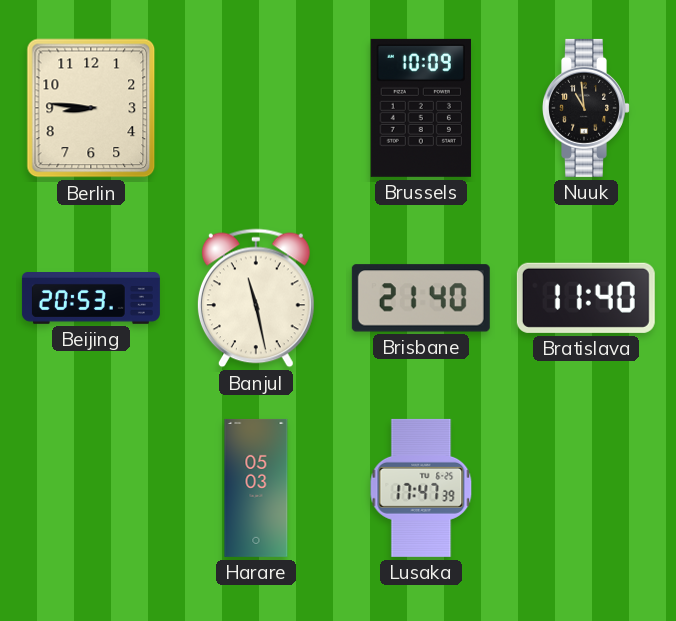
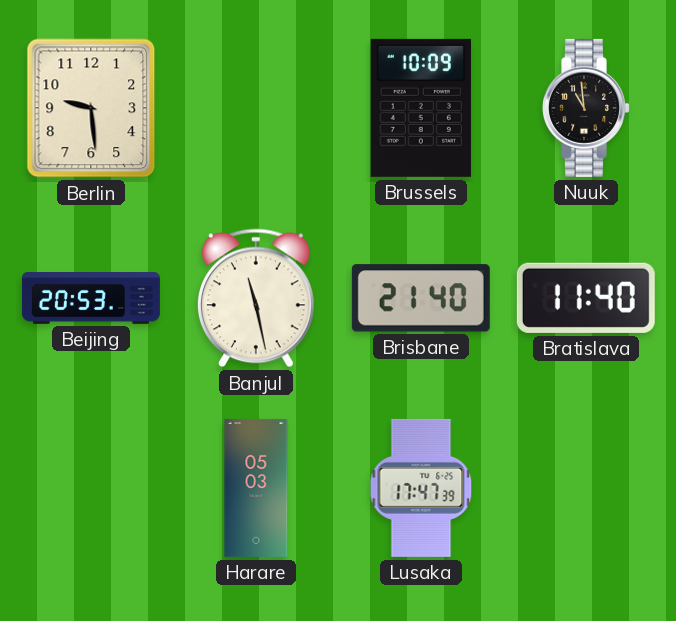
Berlin: 8:46 -> 9:29
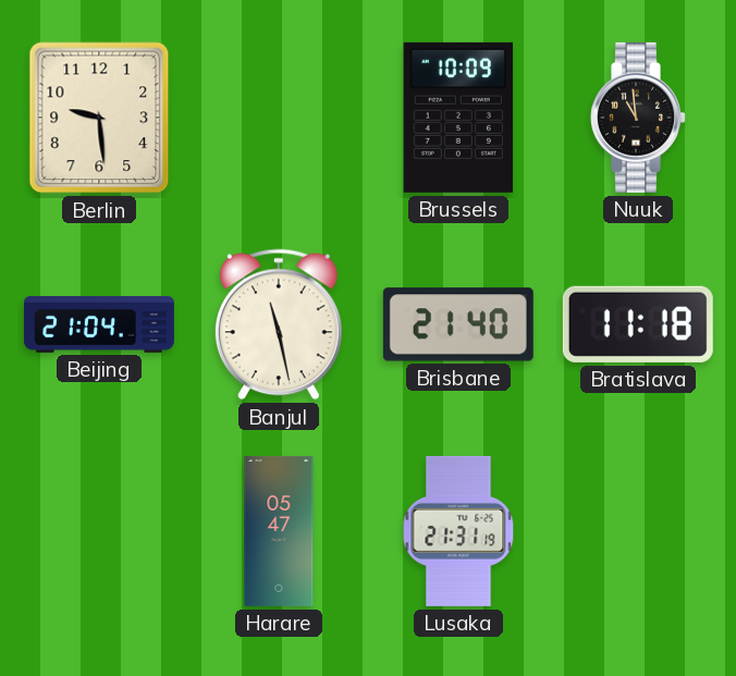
Beijing: 20:53 -> 21:04
Bratislava: 11:40 -> 11:18
Harare: 05:03 -> 05:47
Lusaka: 17:47 -> 21:31
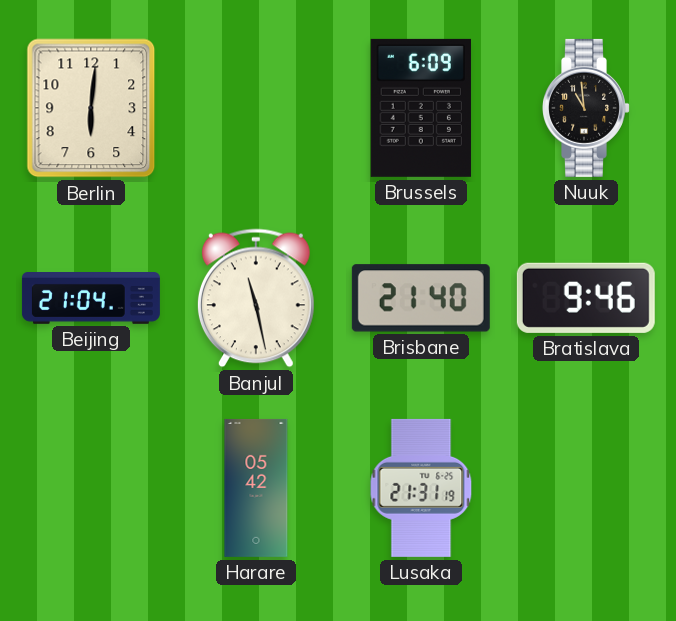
Berlin: 9:29 -> 6:01
Brussels: 10:09 -> 6:09
Bratislava: 11:18 -> 9:46
Harare: 05:47 -> 05:42
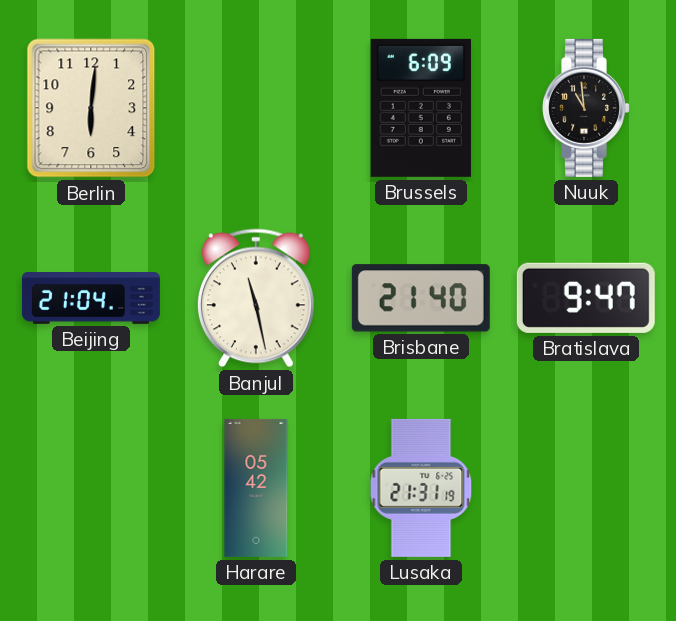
Bratislava: 9:46 -> 9:47
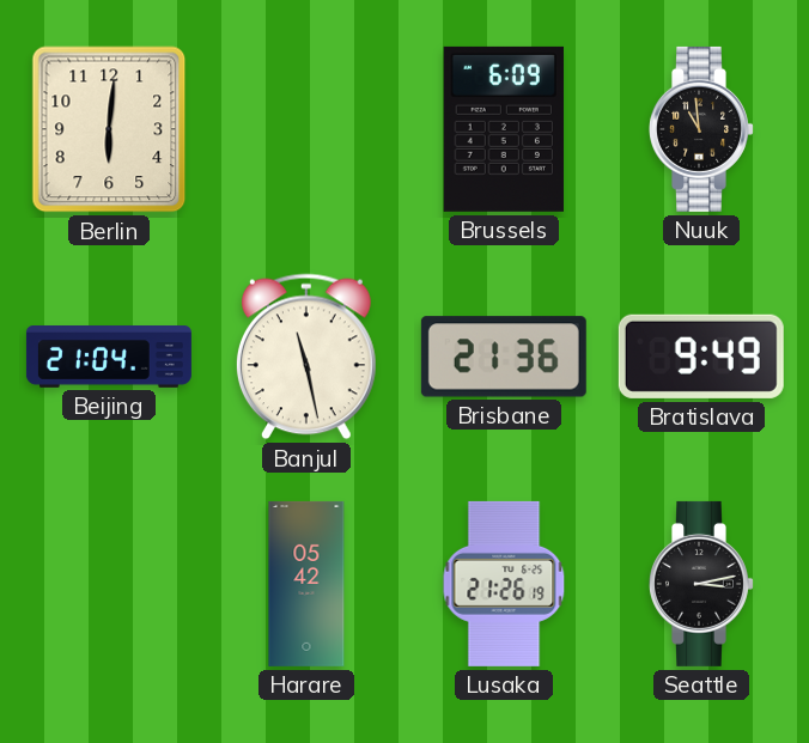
Brisbane: 21:40 -> 21:36
Bratislava: 9:47 -> 9:49
Lusaka: 21:31 -> 21:26
Seattle: none -> 3:13
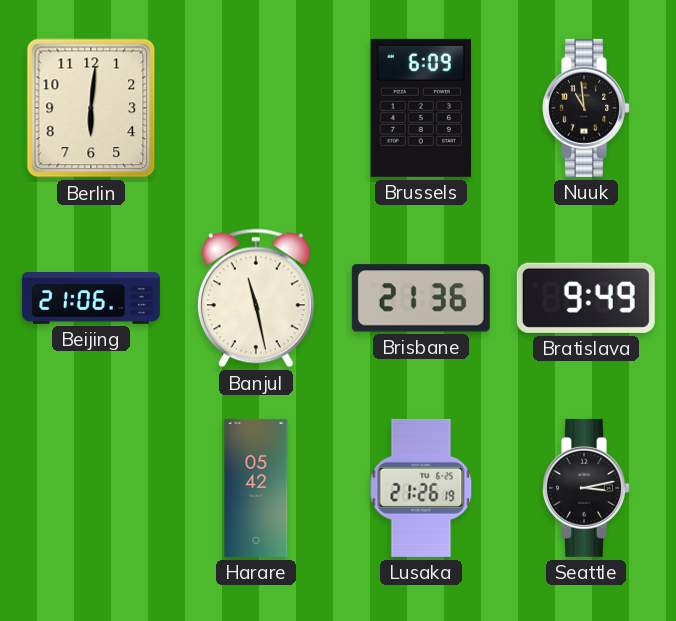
Beijing: 21:04 -> 21:06
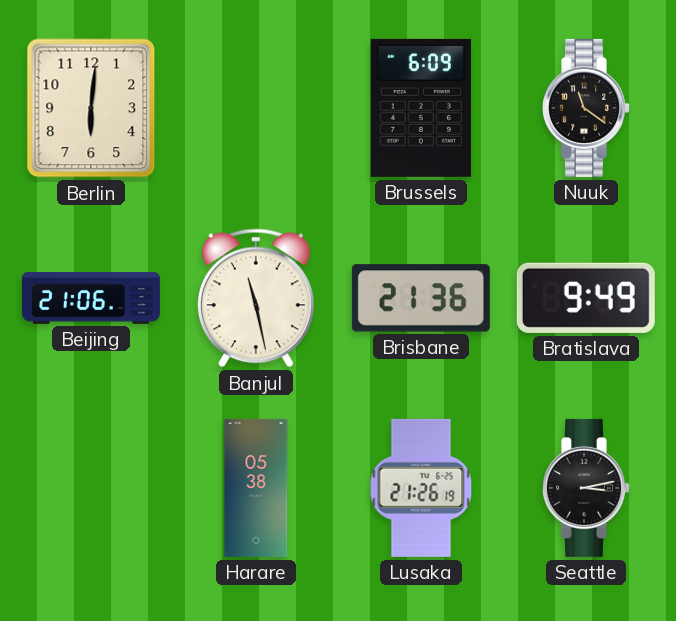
Nuuk: 10:59 -> 11:21
Harare: 05:42 -> 05:38
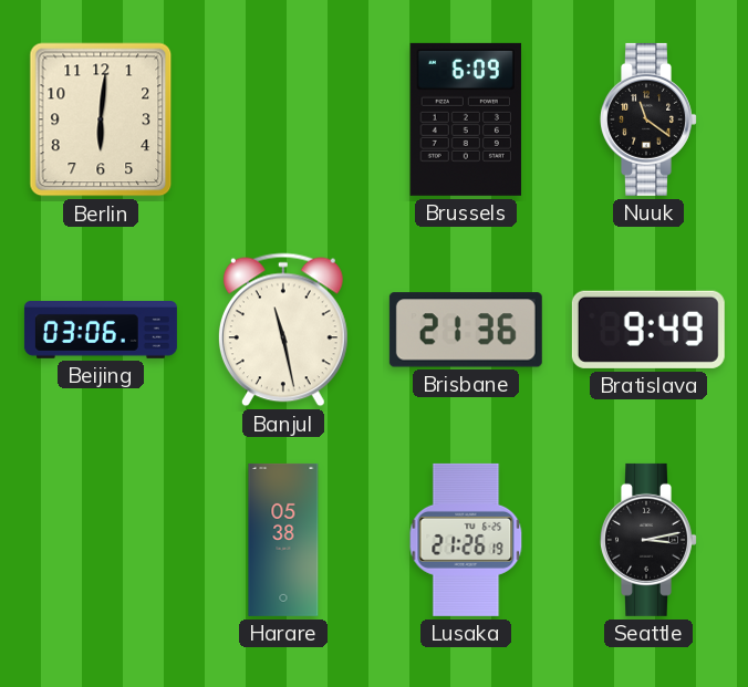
Beijing: 21:06 -> 03:06
